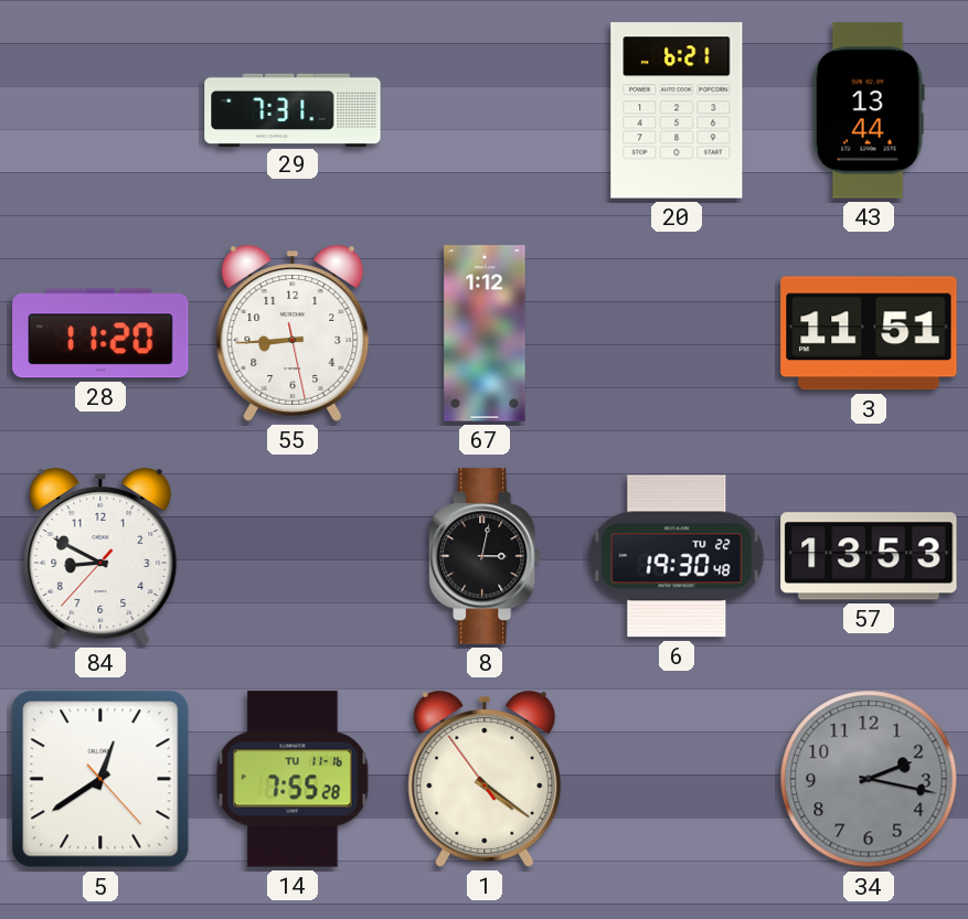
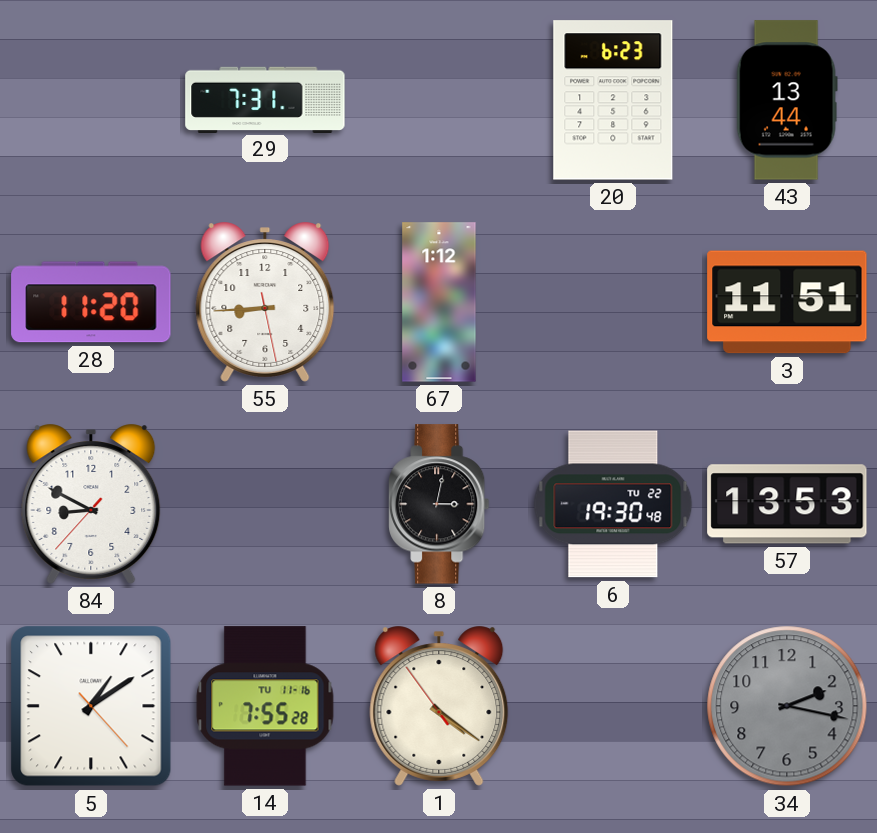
20: 6:21 -> 6:23
5: 12:39 -> 1:09
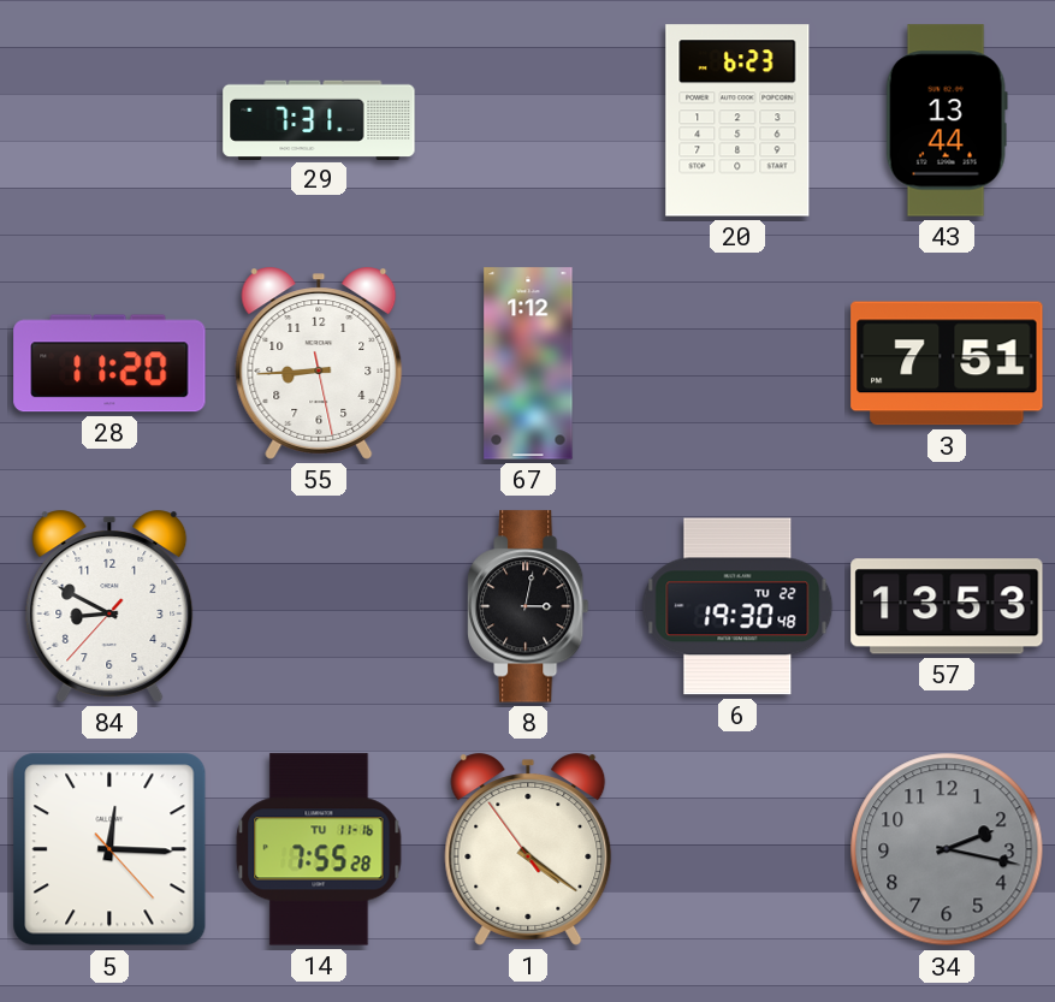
3: 11:51 -> 7:51
5: 1:09 -> 12:15
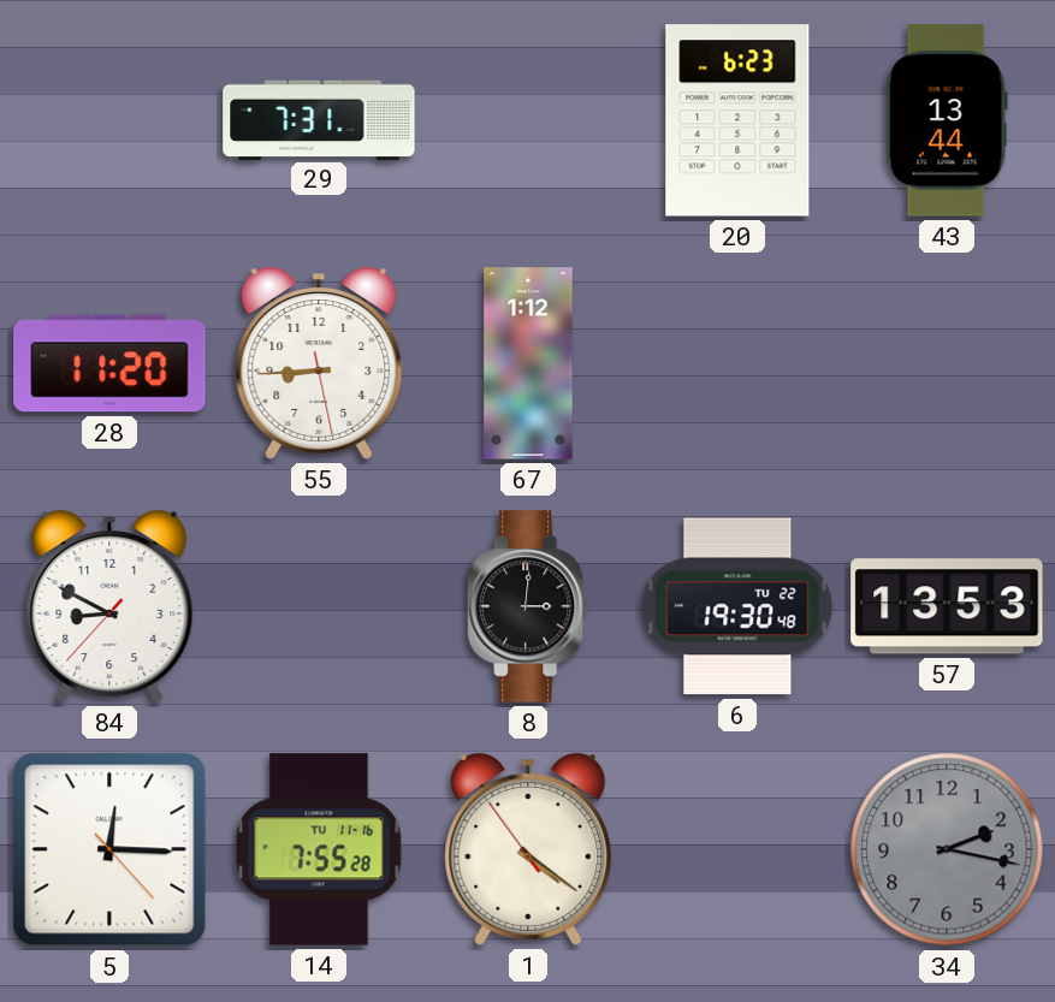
3: 7:51 -> none
8: 3:02 -> 3:01
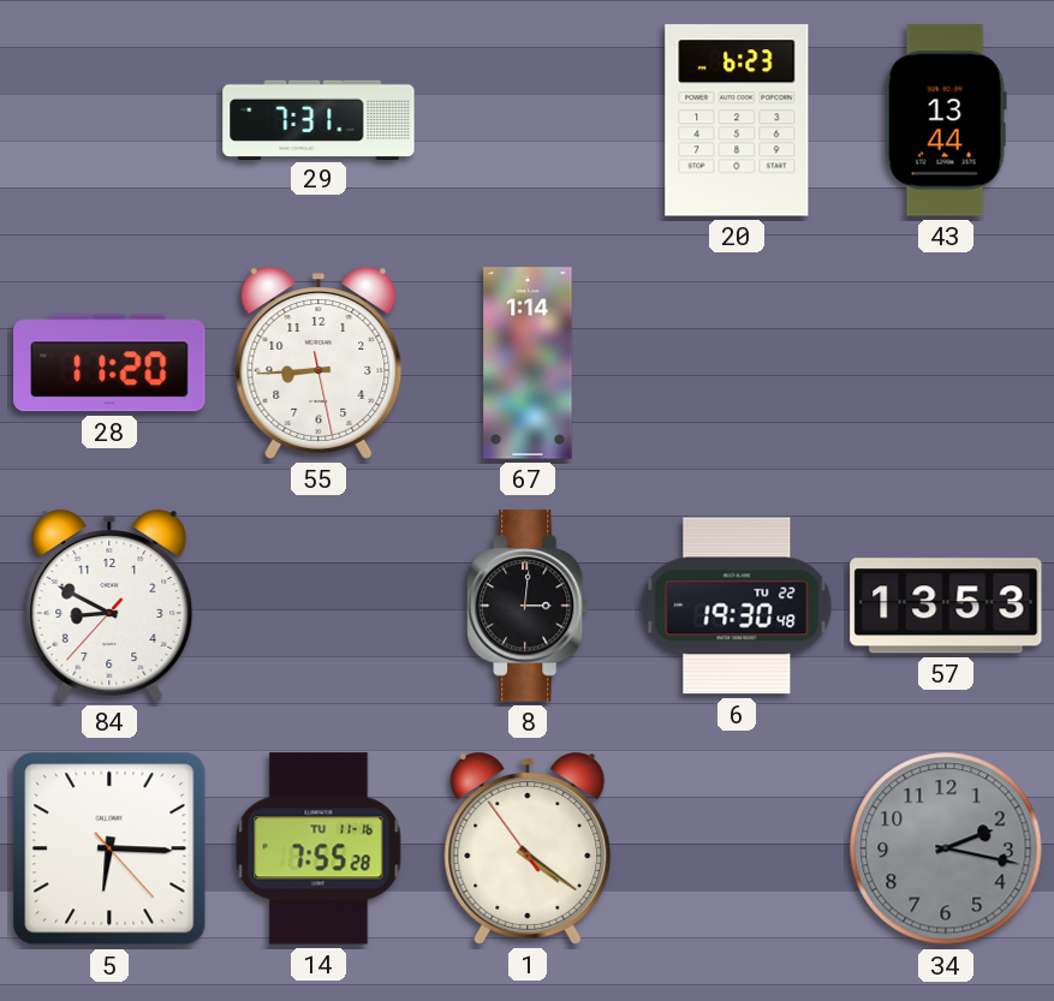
67: 1:12 -> 1:14
5: 12:15 -> 6:15
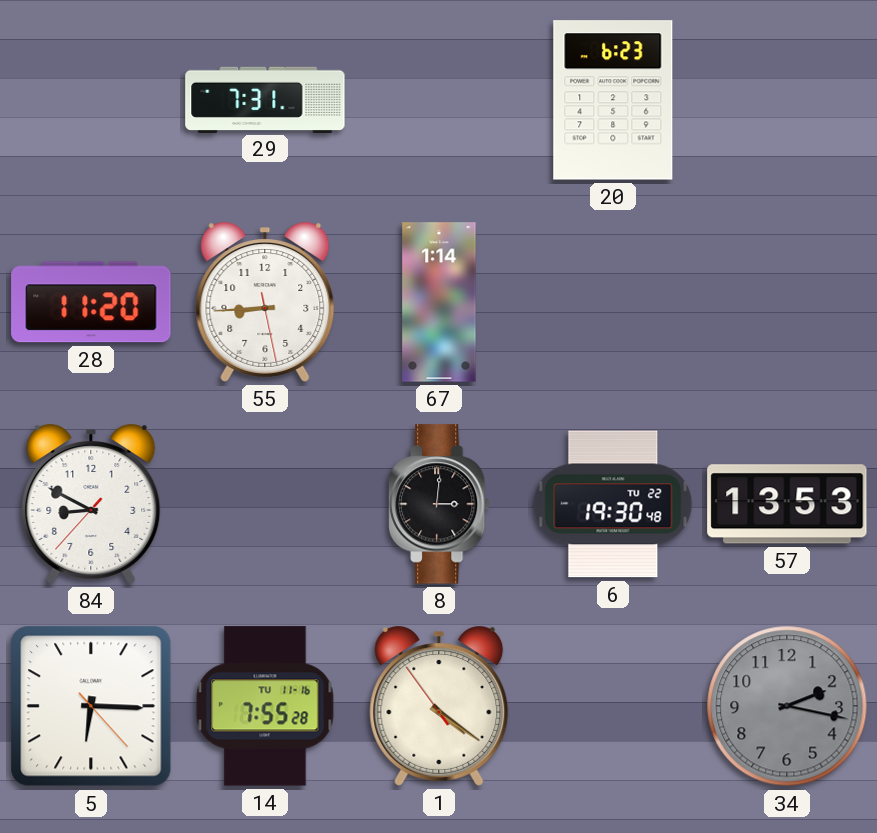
43: 13:44 -> none
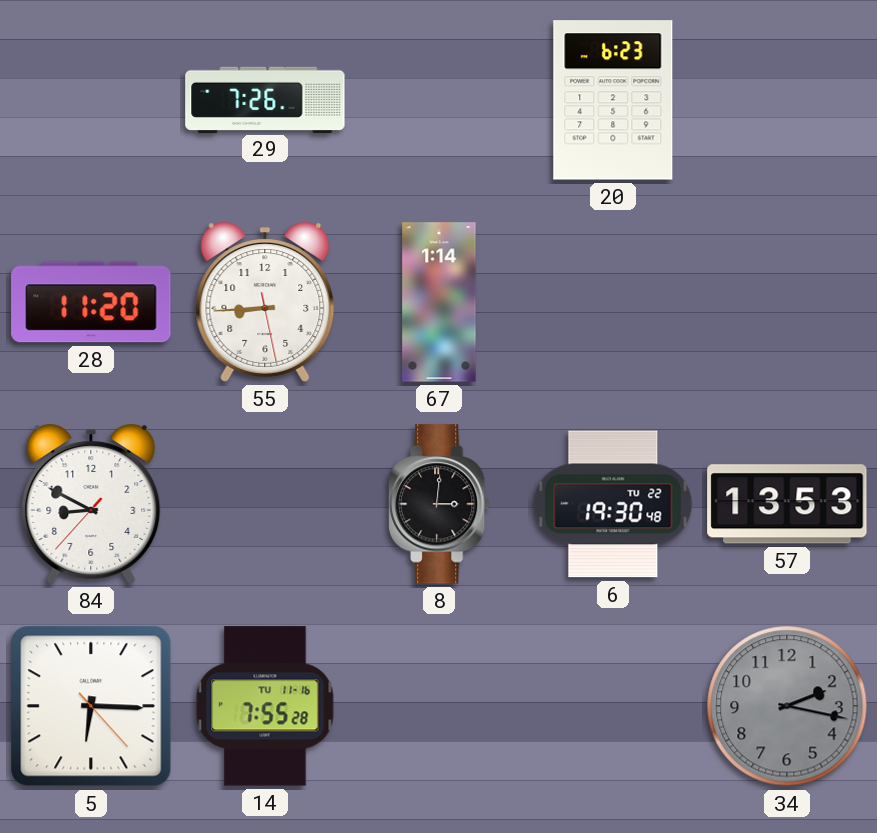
29: 7:31 -> 7:26
1: 4:20 -> none
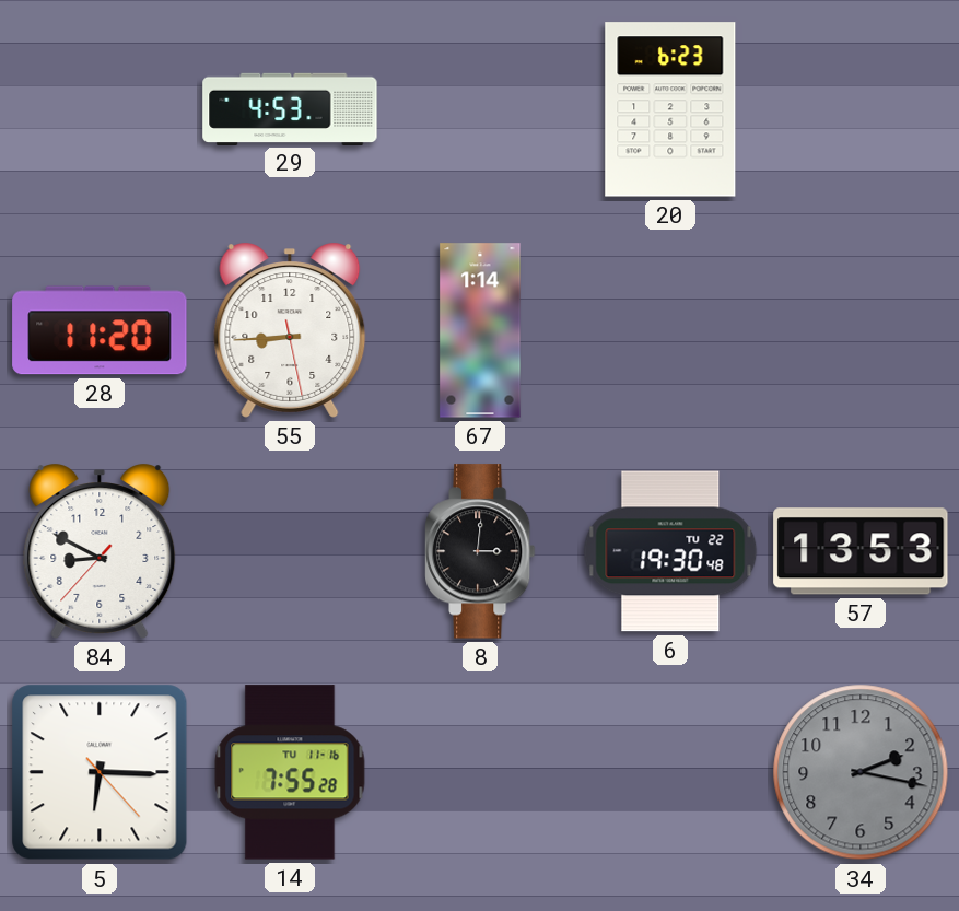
29: 7:26 -> 4:53
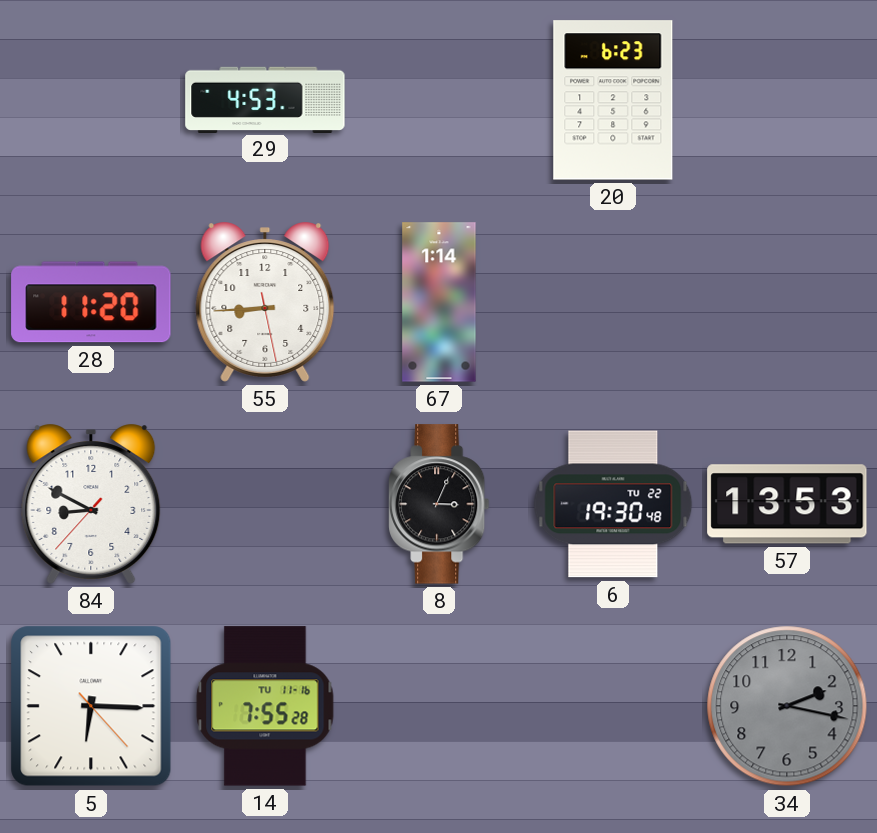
8: 3:01 -> 3:04
